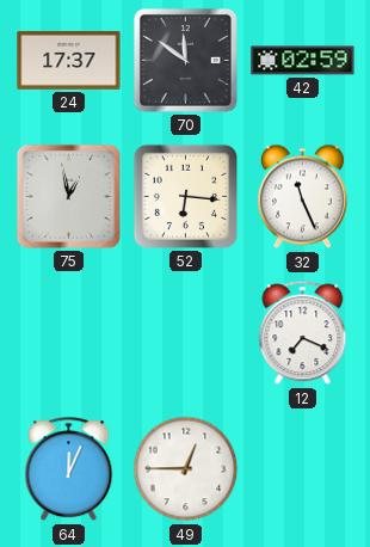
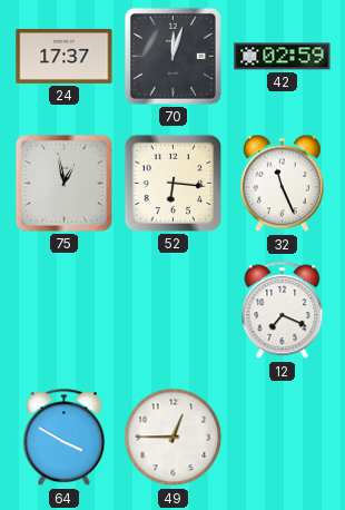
70: 11:51 -> 12:03
64: 12:04 -> 3:50
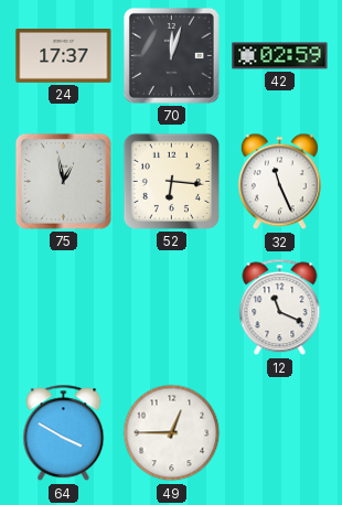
12: 7:19 -> 11:19
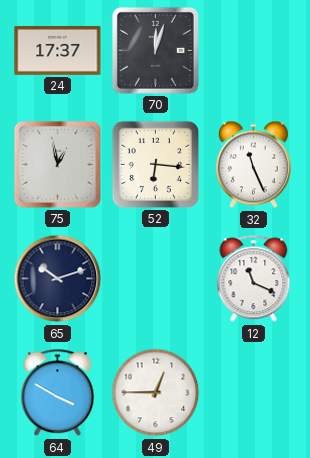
42: 02:59 -> none
65: none -> 10:12
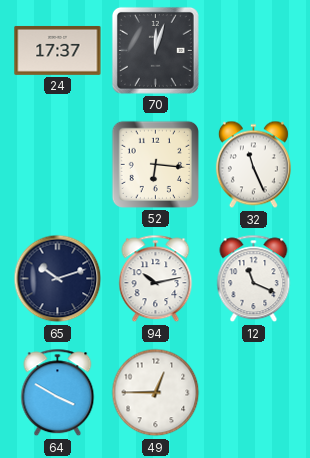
75: 12:58 -> none
94: none -> 10:13
